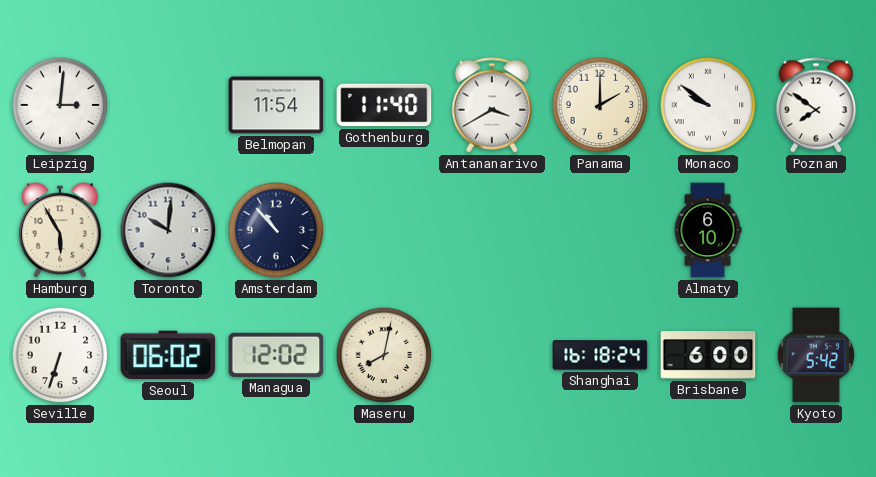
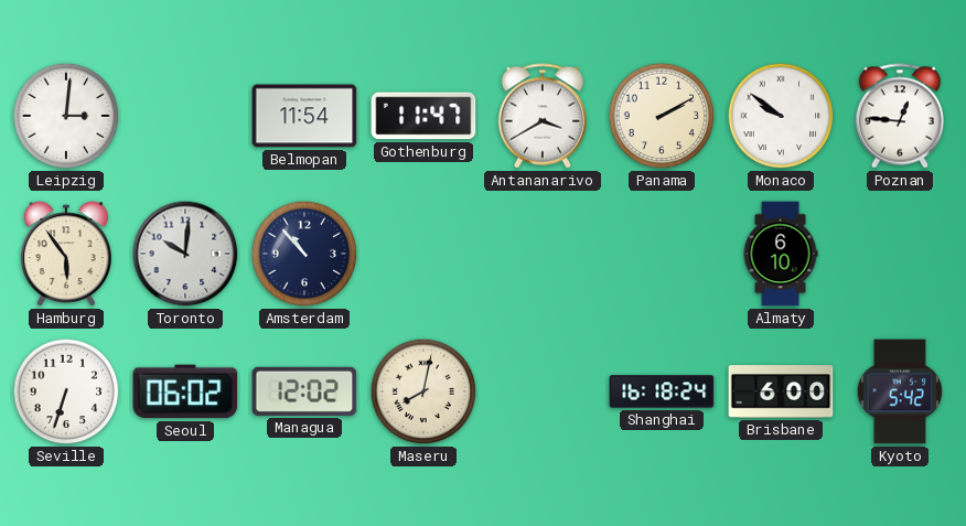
Gothenburg: 11:40 -> 11:47
Panama: 2:00 -> 2:10
Poznan: 7:51 -> 12:46
Hamburg: 5:55 -> 5:54
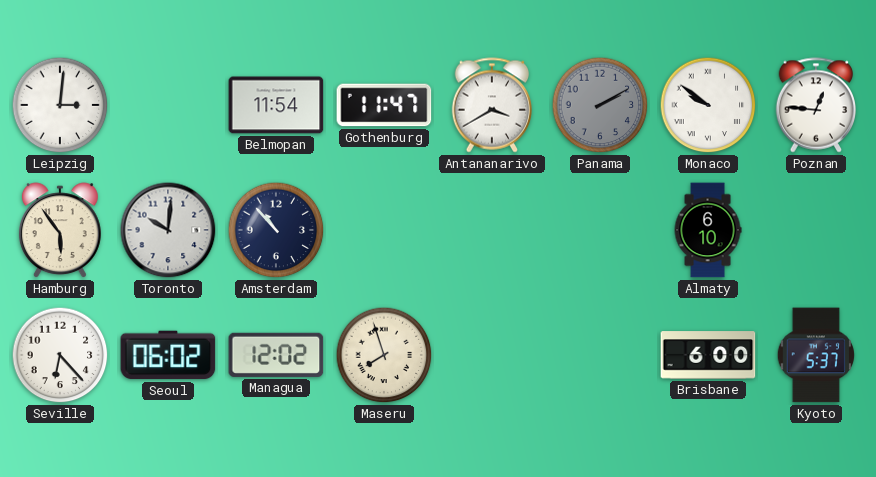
Panama dial: cream -> grey
Seville: 6:33 -> 6:23
Maseru: 8:02 -> 7:57
Shanghai: 16:18 -> none
Kyoto: 5:42 -> 5:37
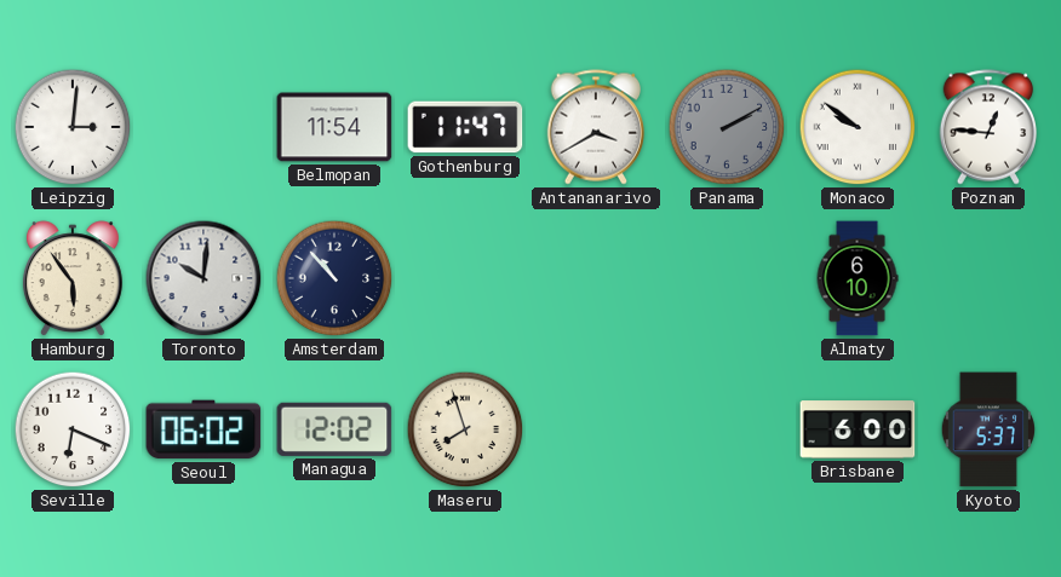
Seville: 6:23 -> 6:19
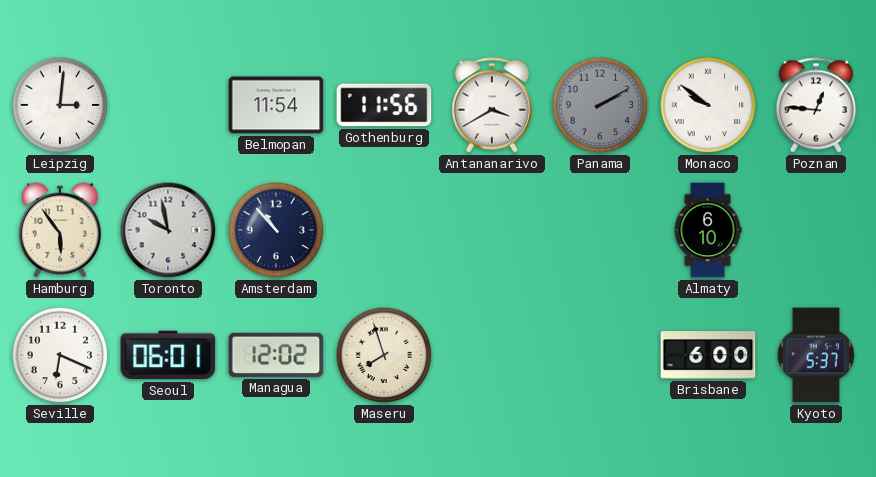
Gothenburg: 11:47 -> 11:56
Toronto: 10:01 -> 9:58
Seoul: 06:02 -> 06:01
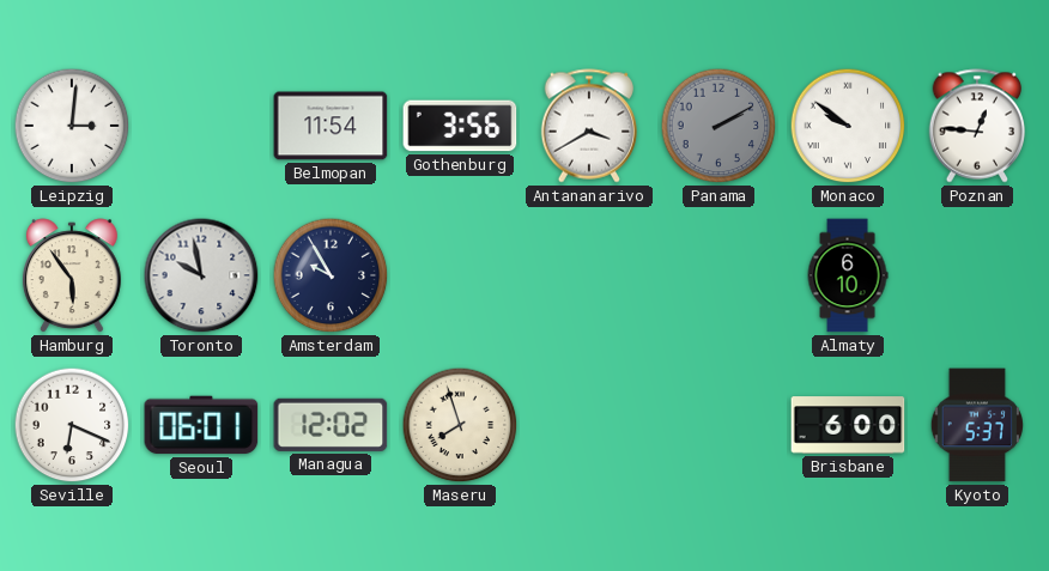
Gothenburg: 11:56 -> 3:56
Amsterdam: 10:53 -> 9:55
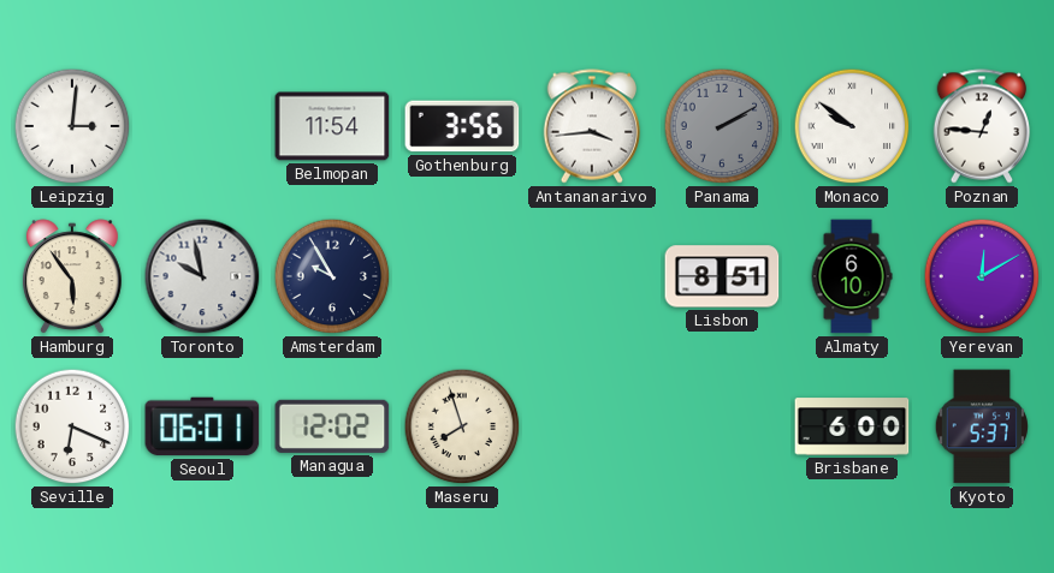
Antananarivo: 3:40 -> 3:44
Lisbon: none -> 8:51
Yerevan: none -> 12:10
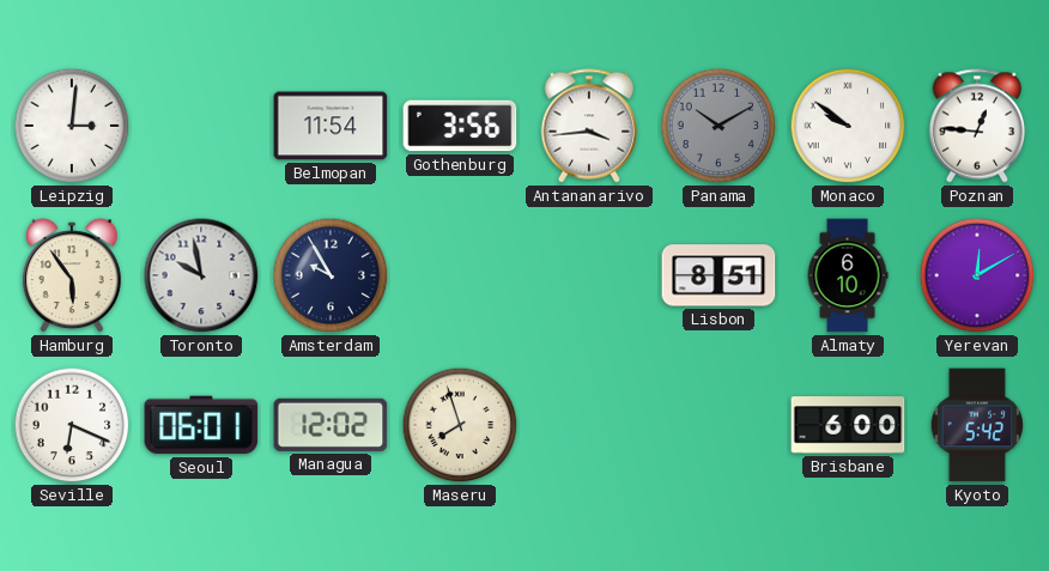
Panama: 2:10 -> 10:10
Kyoto: 5:37 -> 5:42
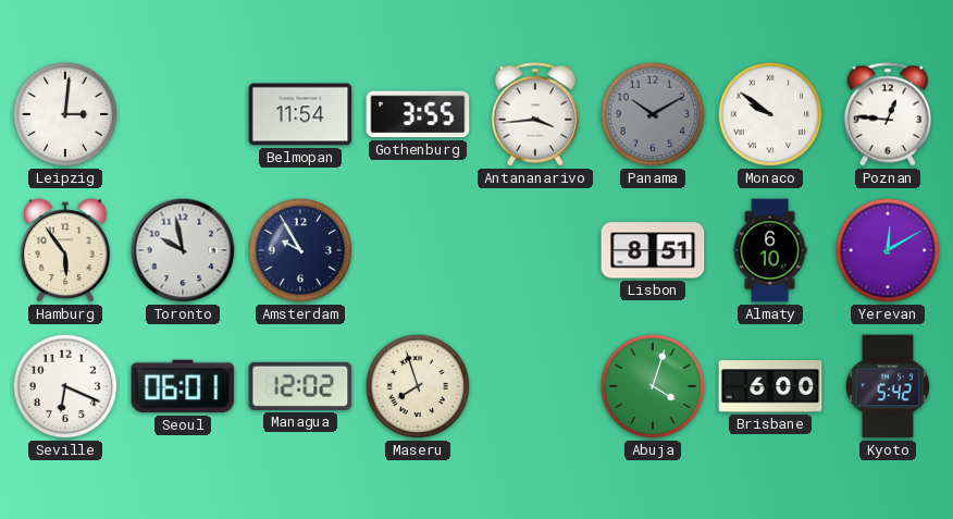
Gothenburg: 3:56 -> 3:55
Abuja: none -> 4:03
